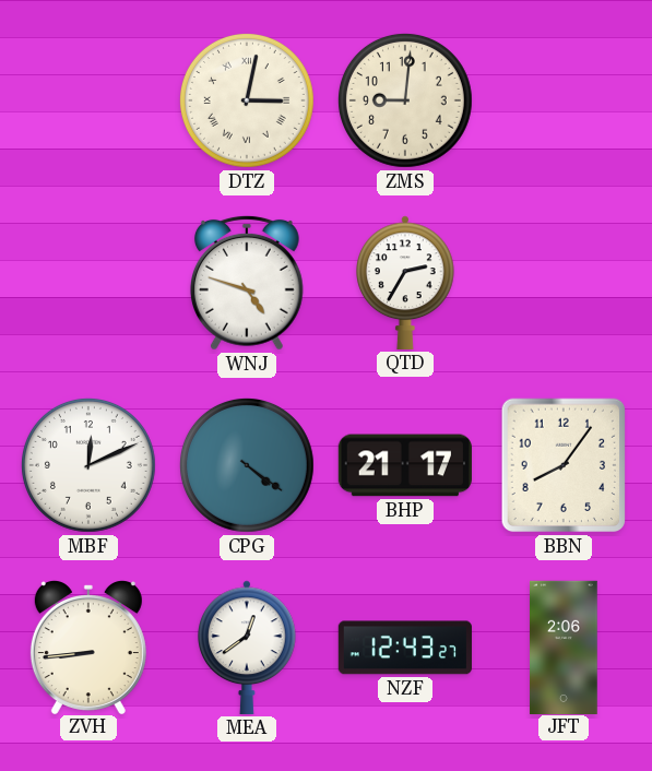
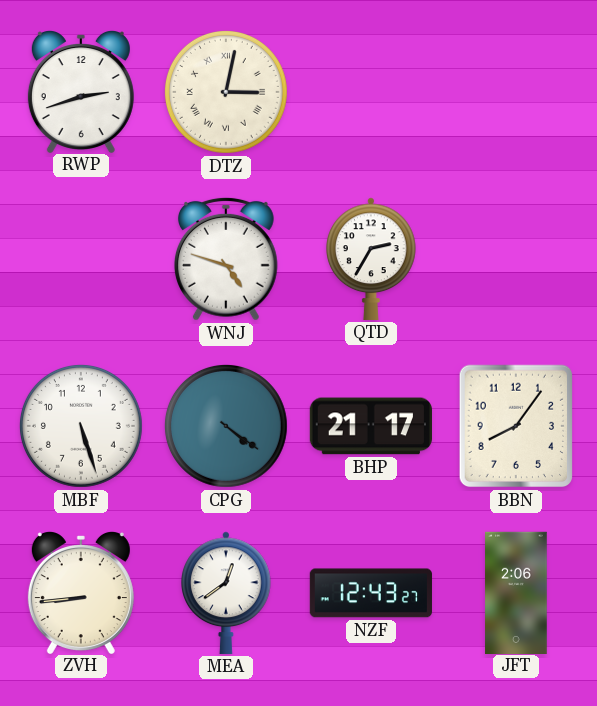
RWP: none -> 2:42
ZMS: 9:01 -> none
MBF: 12:11 -> 5:27
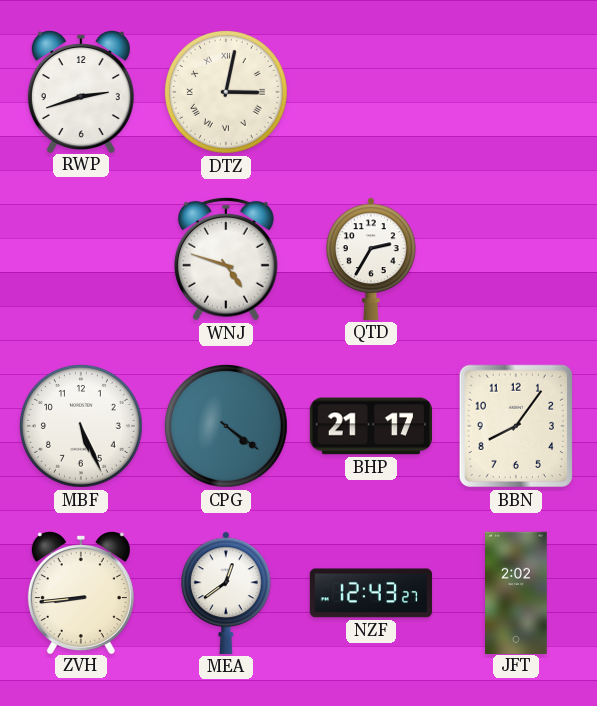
MBF: 5:27 -> 5:26
JFT: 2:06 -> 2:02
